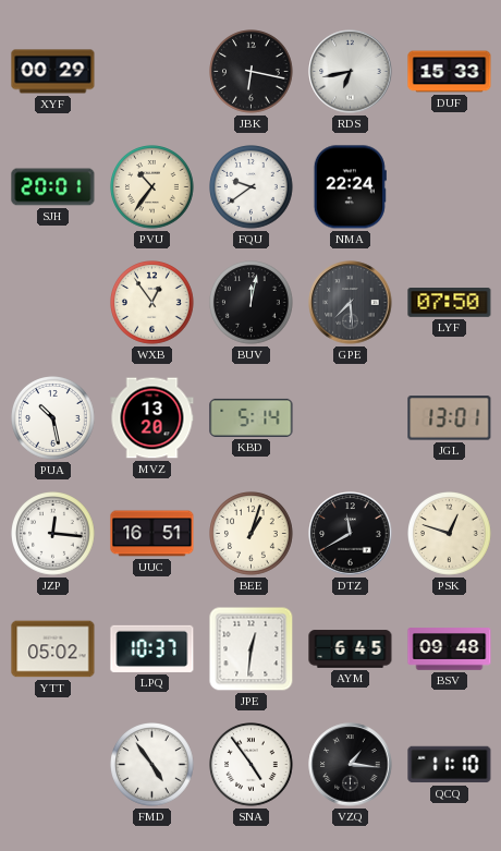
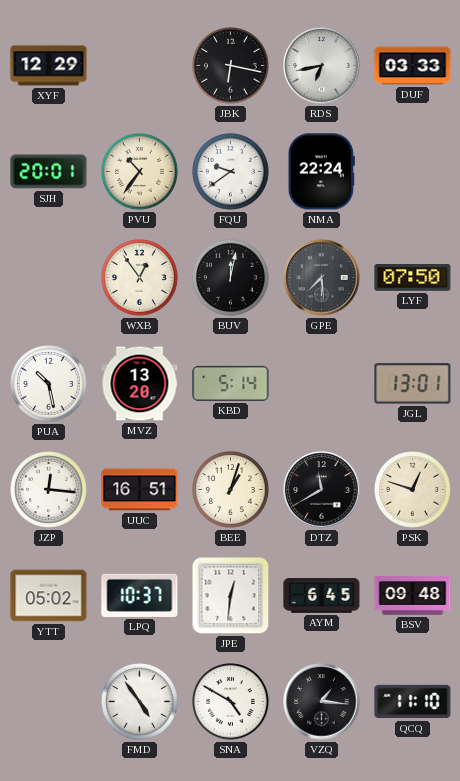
XYF: 00:29 -> 12:29
DUF: 15:33 -> 03:33
SNA: 4:54 -> 4:50
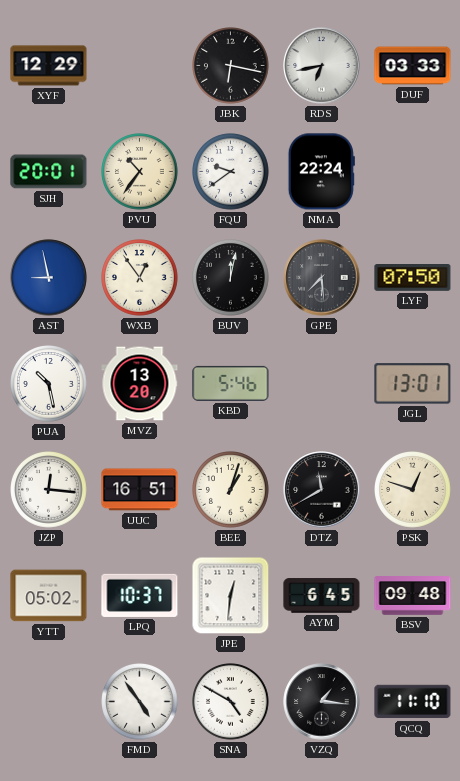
AST: none -> 8:58
KBD: 5:14 -> 5:46
